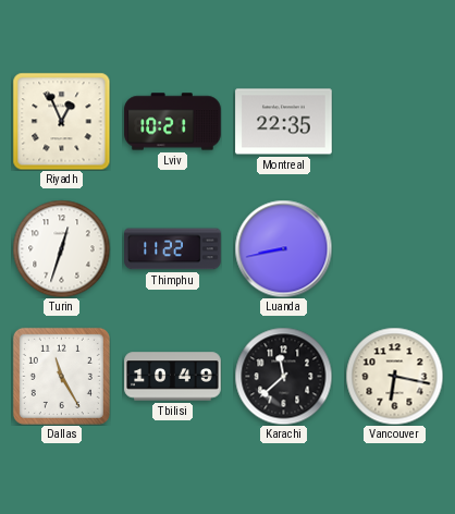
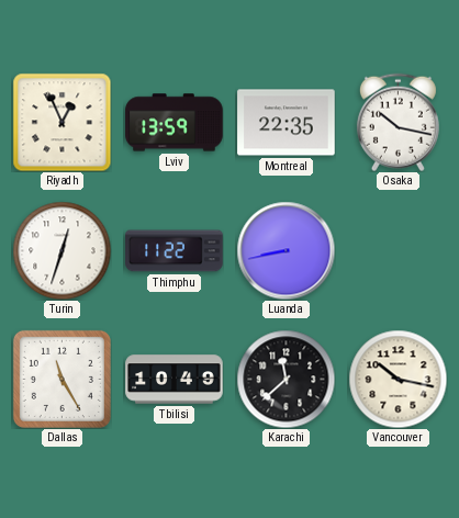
Lviv: 10:21 -> 13:59
Osaka: none -> 10:17
Vancouver: 6:17 -> 10:17
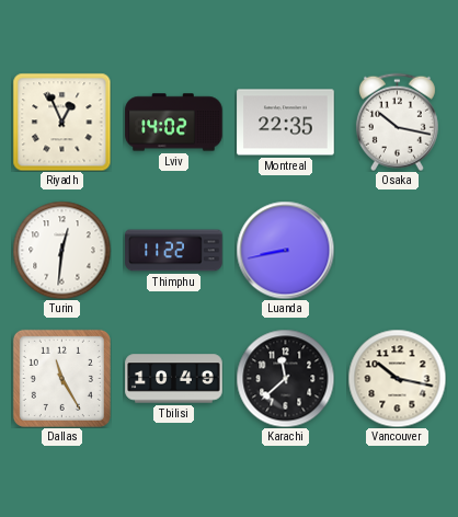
Lviv: 13:59 -> 14:02
Turin: 12:33 -> 12:31
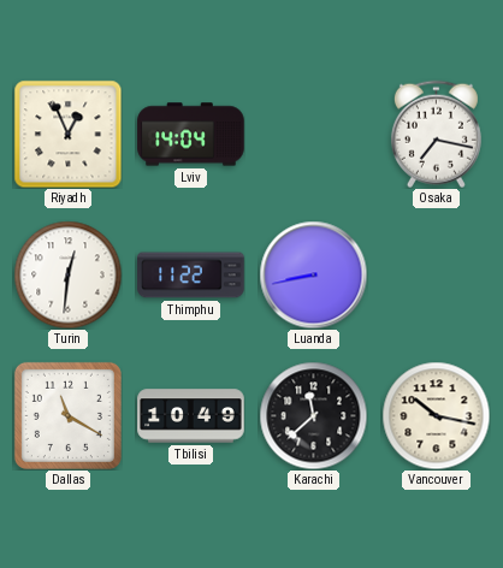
Lviv: 14:02 -> 14:04
Montreal: 22:35 -> none
Osaka: 10:17 -> 7:17
Dallas: 11:25 -> 11:20
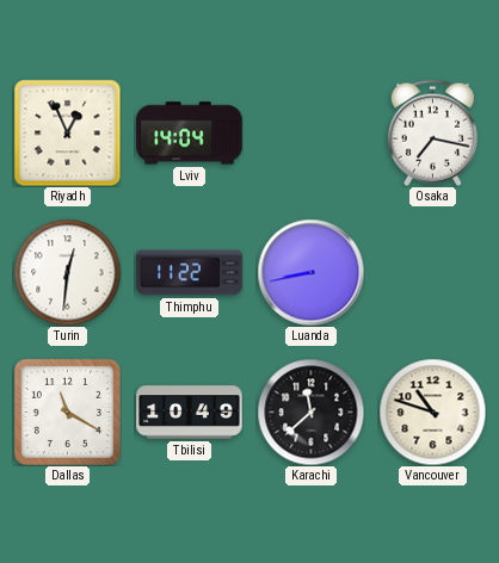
Vancouver: 10:17 -> 10:48
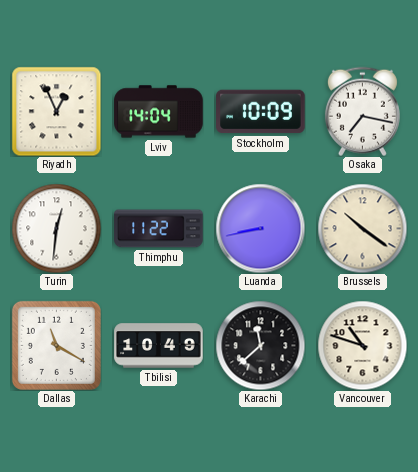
Stockholm: none -> 10:09
Brussels: none -> 10:21
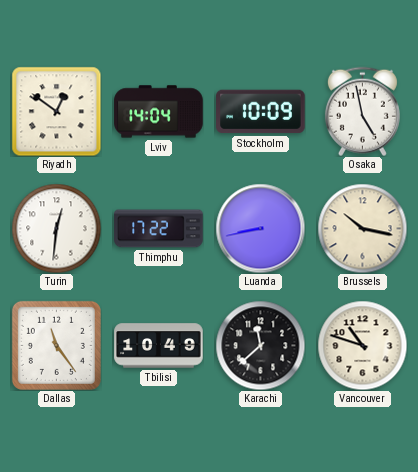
Riyadh: 12:56 -> 12:51
Osaka: 7:17 -> 4:58
Thimphu: 11:22 -> 17:22
Brussels: 10:21 -> 10:17
Dallas: 11:20 -> 11:24
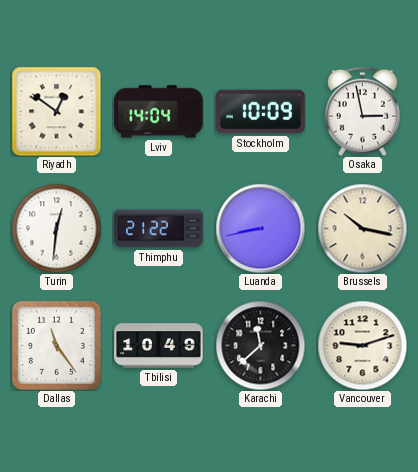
Osaka: 4:58 -> 2:58
Thimphu: 17:22 -> 21:22
Vancouver: 10:48 -> 9:12
